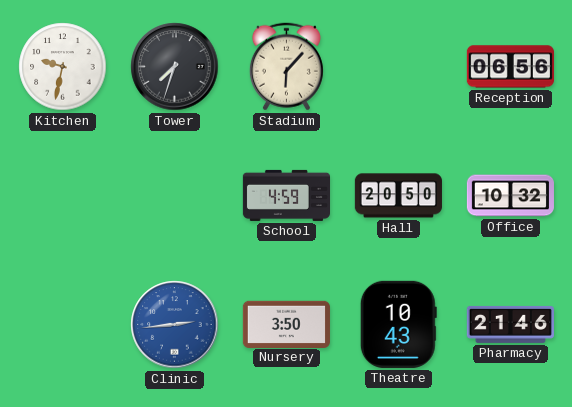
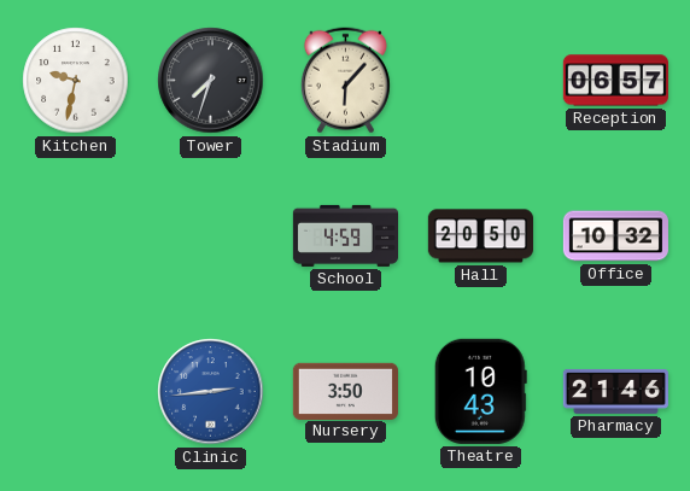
Reception: 06:56 -> 06:57
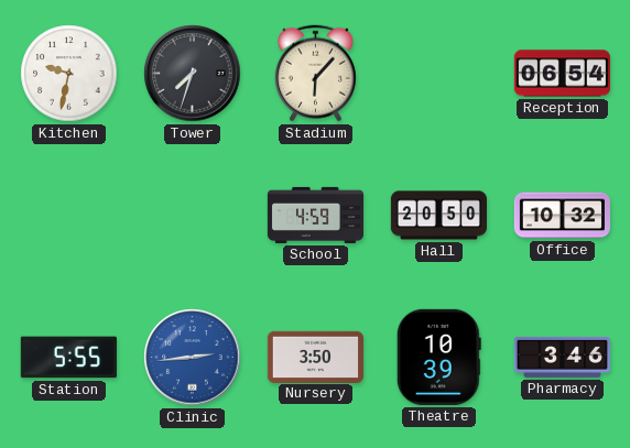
Reception: 06:57 -> 06:54
Station: none -> 5:55
Theatre: 10:43 -> 10:39
Pharmacy: 21:46 -> 3:46
